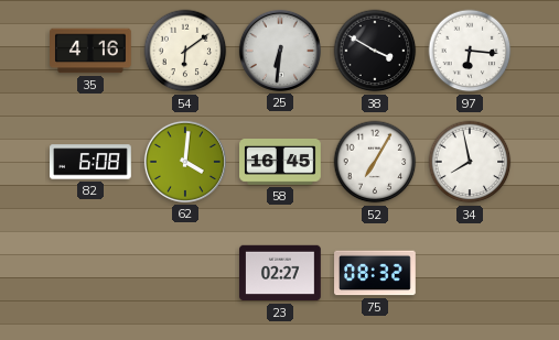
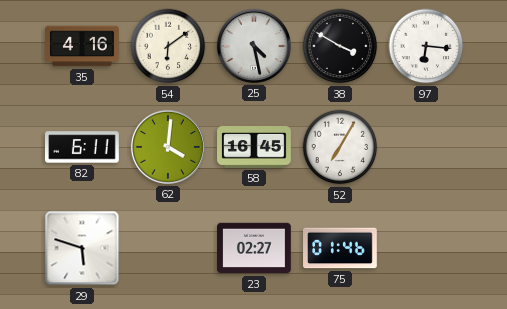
25: 6:31 -> 4:28
82: 6:08 -> 6:11
34: 7:58 -> none
29: none -> 5:48
75: 08:32 -> 01:46
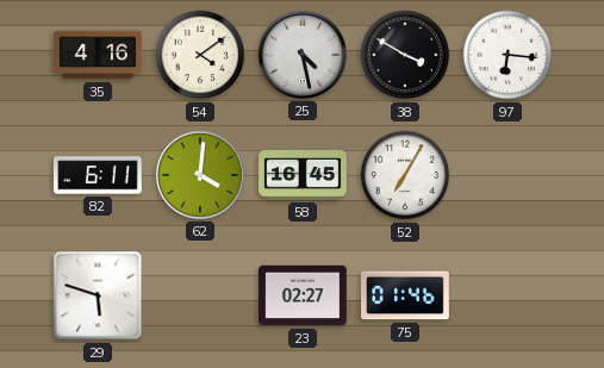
54: 6:09 -> 4:09
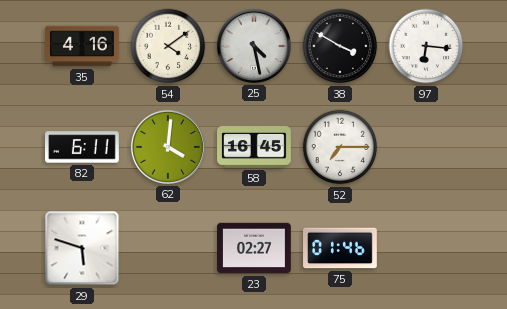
52: 7:05 -> 7:15
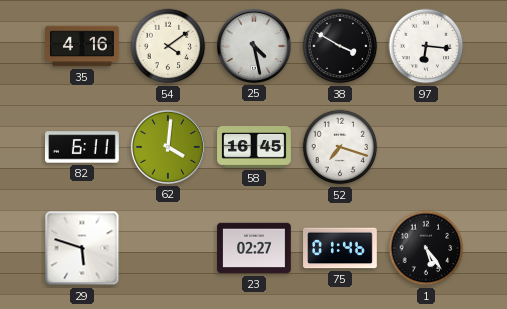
52: 7:15 -> 7:18
1: none -> 5:24
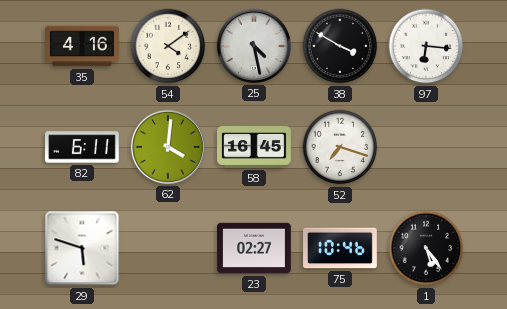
75: 01:46 -> 10:46
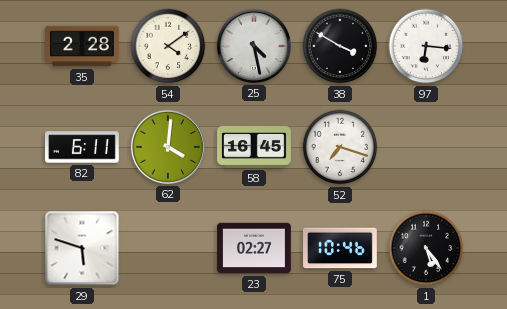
35: 4:16 -> 2:28
